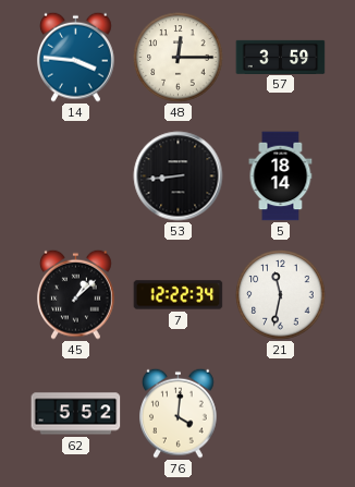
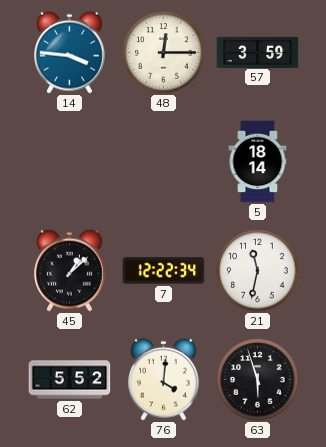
53: 8:44 -> none
63: none -> 5:57
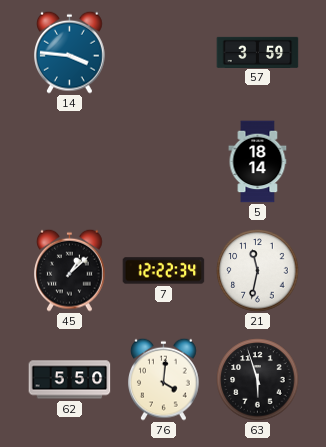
48: 12:15 -> none
62: 5:52 -> 5:50
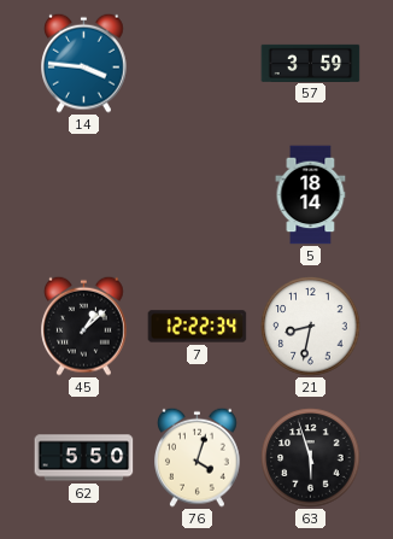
21: 11:32 -> 8:32
76: 4:01 -> 4:03
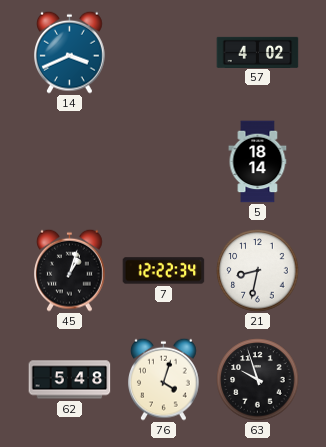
14: 3:46 -> 3:41
57: 3:59 -> 4:02
45: 1:08 -> 1:03
62: 5:50 -> 5:48
63: 5:57 -> 9:57
